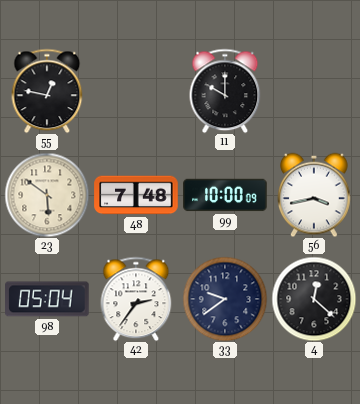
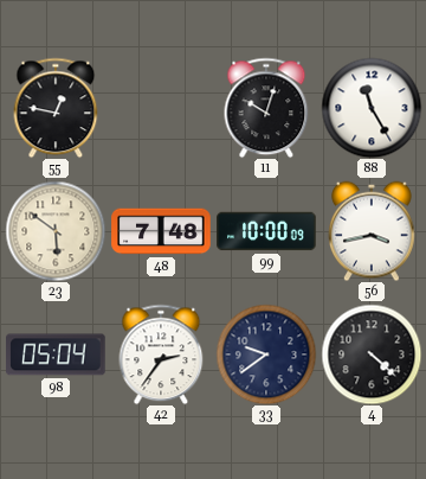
11: 10:00 -> 10:03
88: none -> 11:25
4: 12:22 -> 4:22
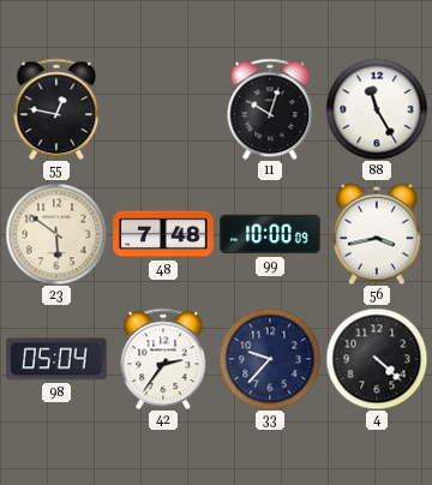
33: 9:39 -> 9:37
